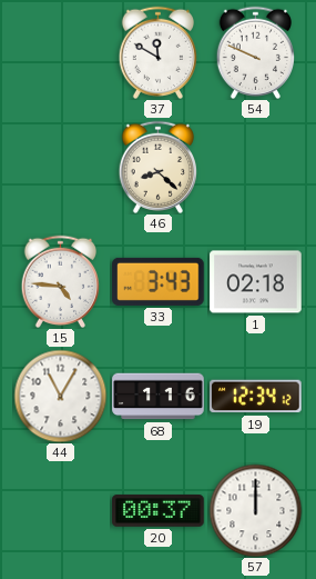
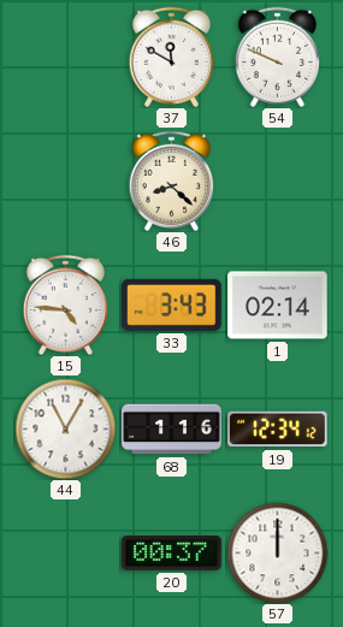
1: 02:18 -> 02:14
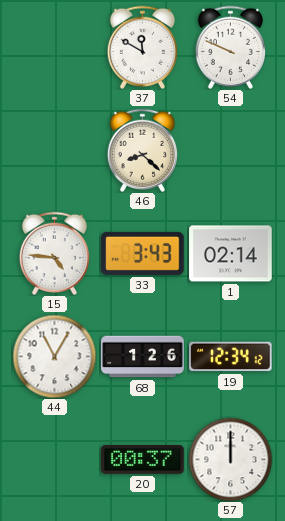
68: 1:16 -> 1:26
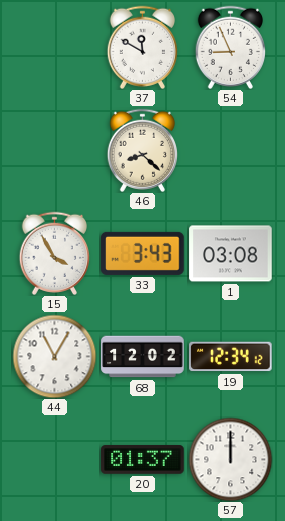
54: 9:49 -> 8:56
15: 4:46 -> 3:55
1: 02:14 -> 03:08
68: 1:26 -> 12:02
20: 00:37 -> 01:37
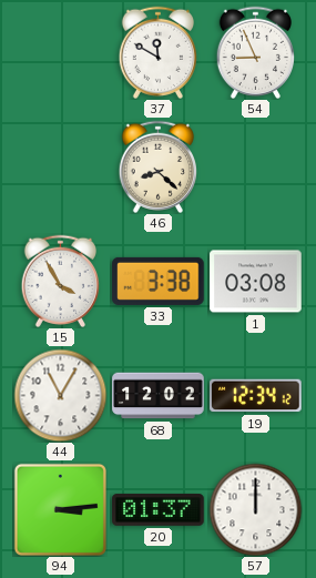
33: 3:43 -> 3:38
94: none -> 3:14
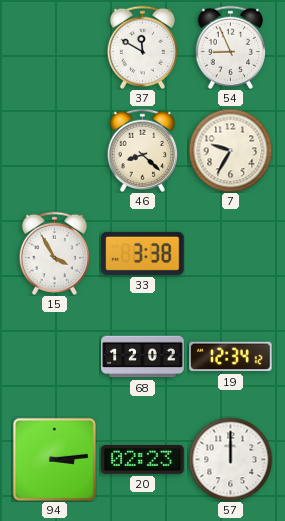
7: none -> 9:35
1: 03:08 -> none
44: 11:05 -> none
20: 01:37 -> 02:23
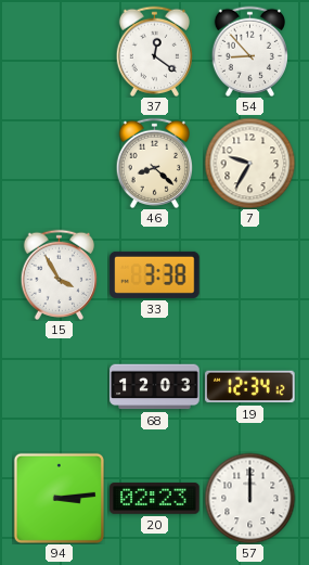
37: 11:50 -> 12:21
54: 8:56 -> 8:53
68: 12:02 -> 12:03
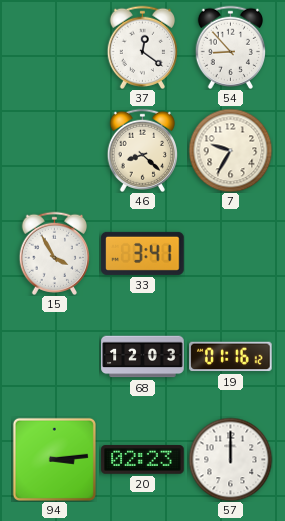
33: 3:38 -> 3:41
19: 12:34 -> 01:16
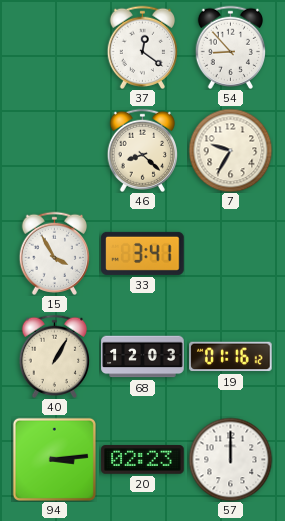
40: none -> 1:05
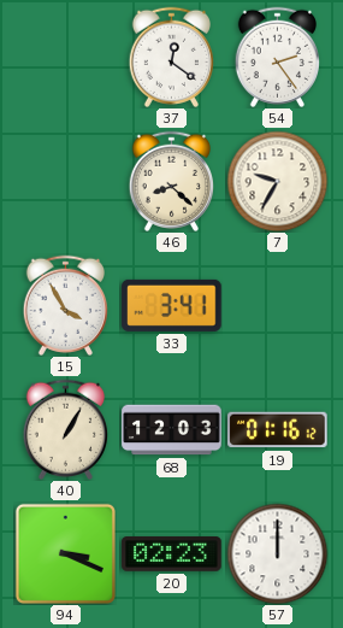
54: 8:53 -> 2:24
94: 3:14 -> 3:19
